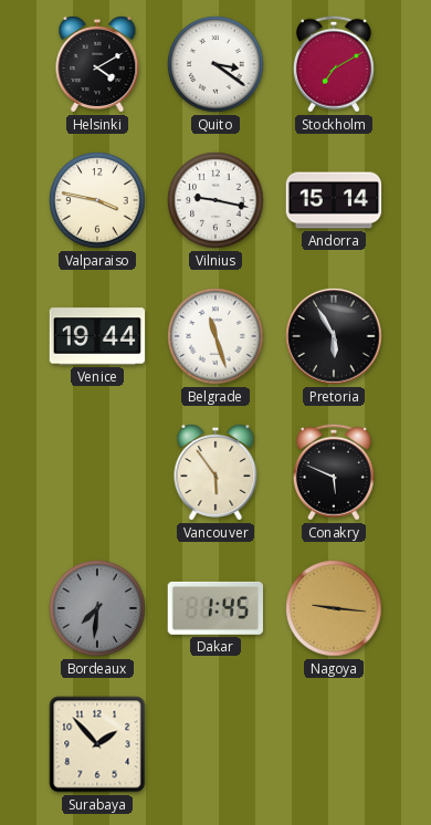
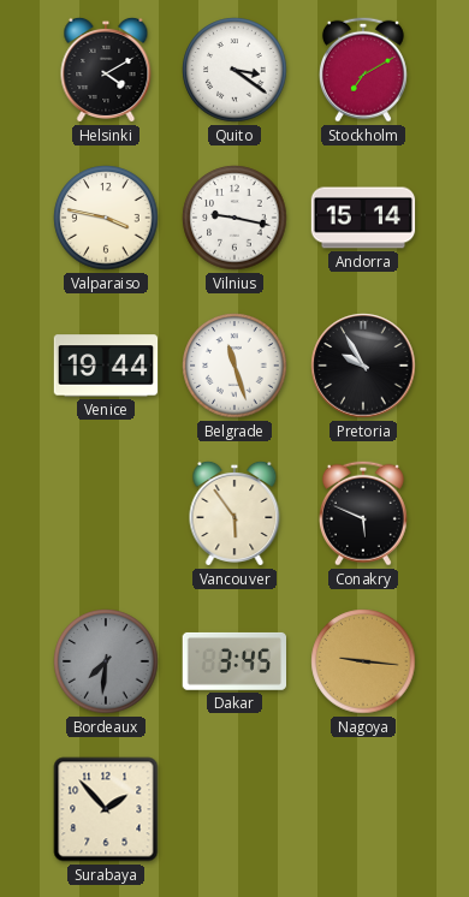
Pretoria: 5:55 -> 9:55
Dakar: 1:45 -> 3:45
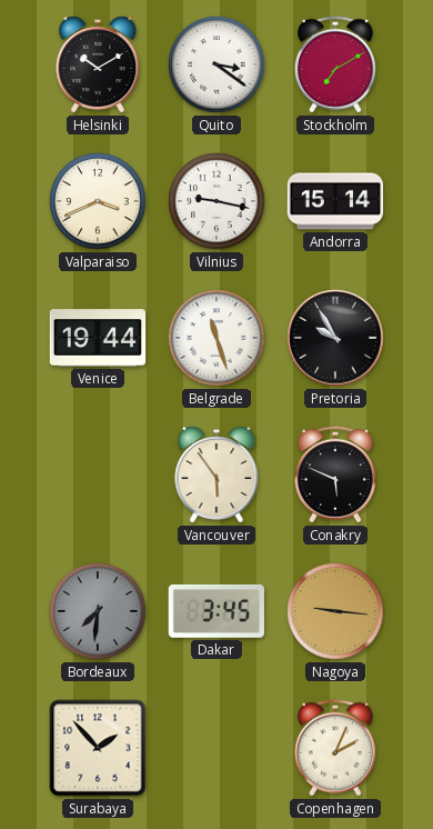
Helsinki: 4:10 -> 10:10
Valparaiso: 3:47 -> 3:41
Copenhagen: none -> 2:04
